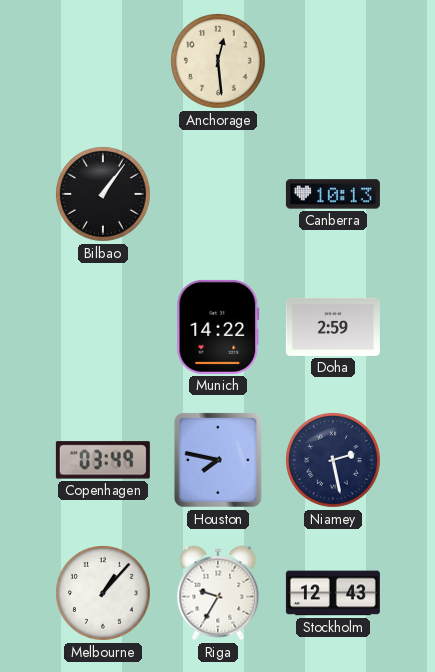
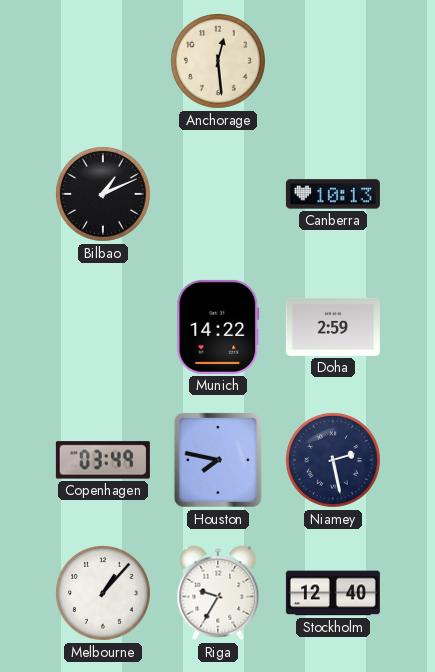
Bilbao: 1:06 -> 1:11
Stockholm: 12:43 -> 12:40
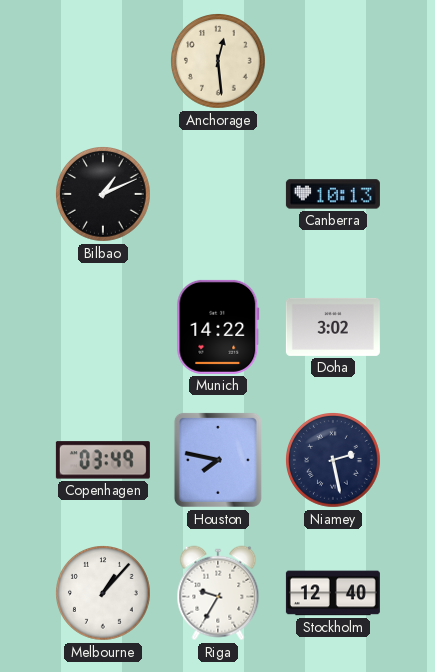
Doha: 2:59 -> 3:02
